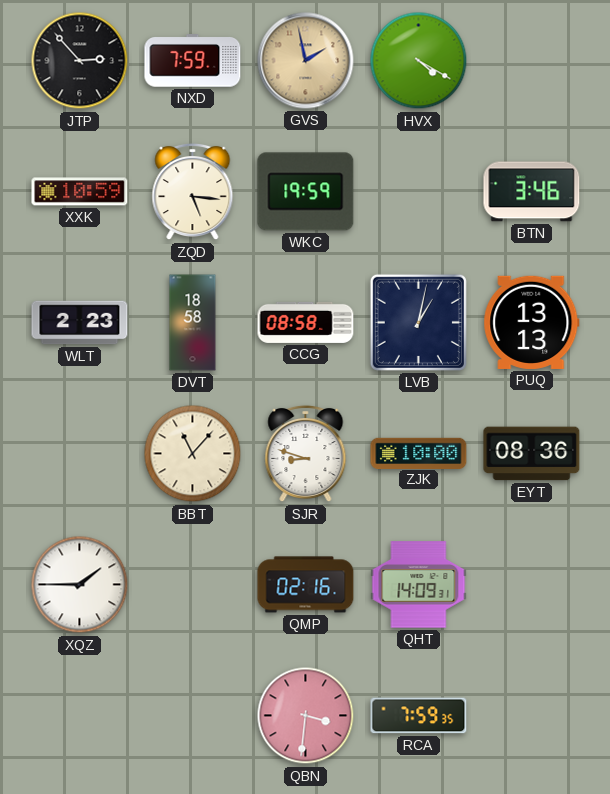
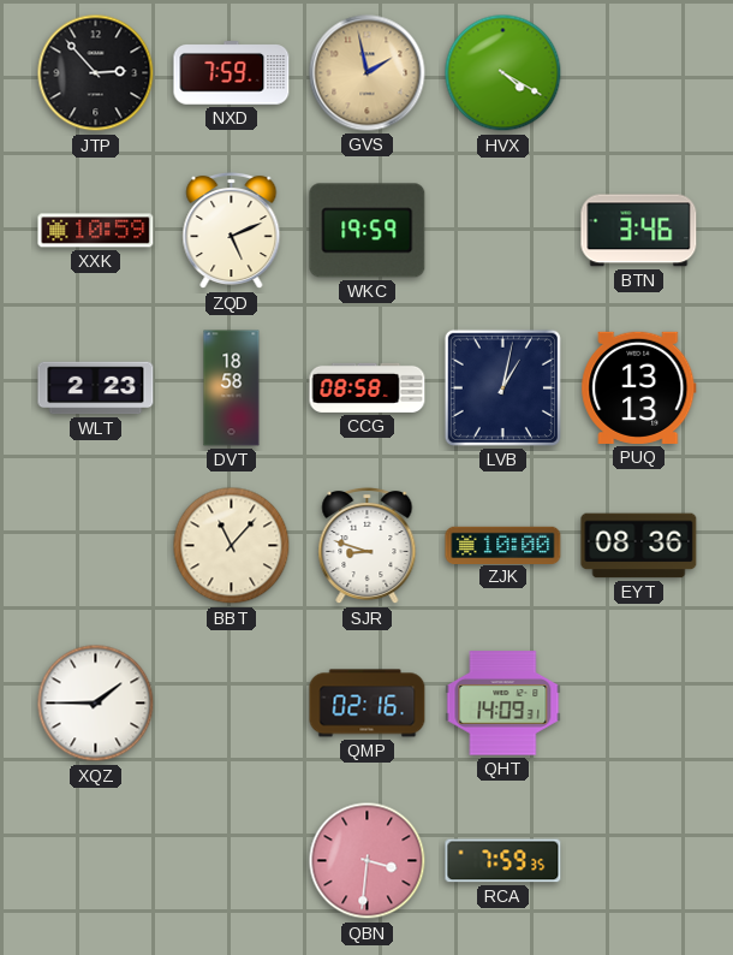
ZQD: 5:16 -> 5:11
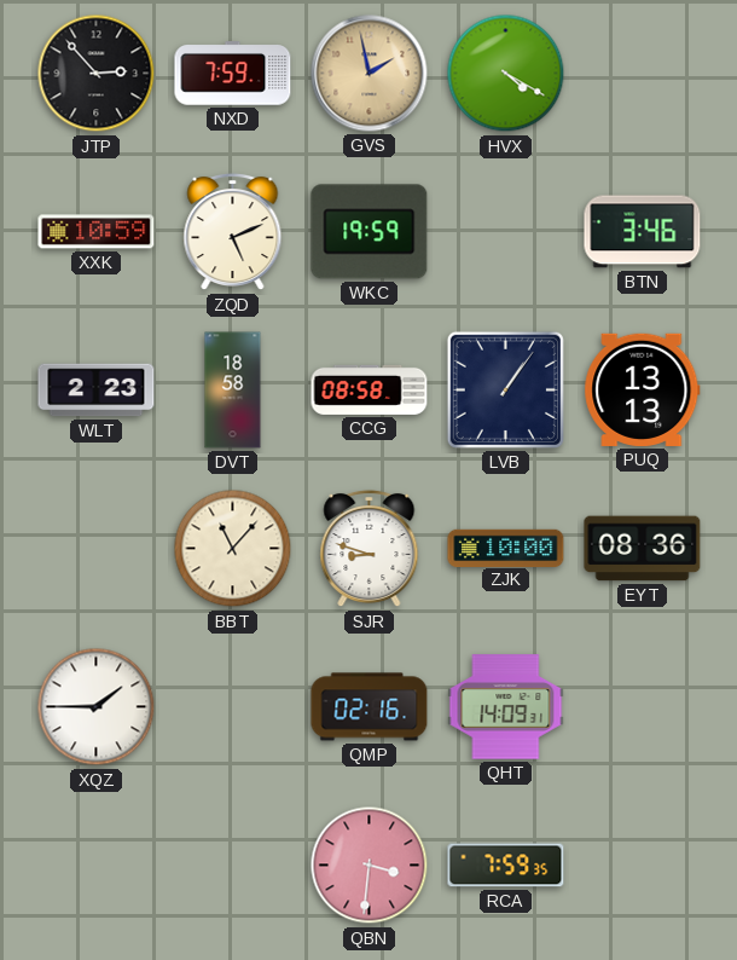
LVB: 1:02 -> 1:06
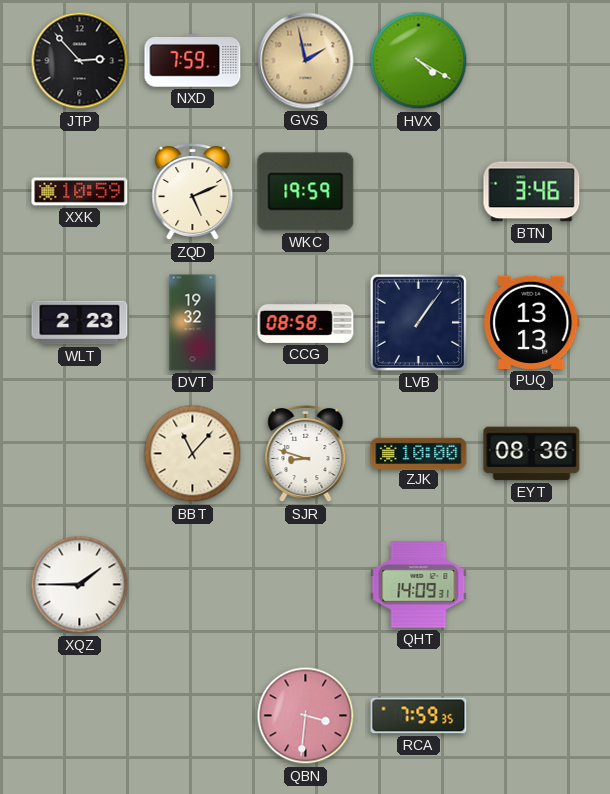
DVT: 18:58 -> 19:32
QMP: 02:16 -> none
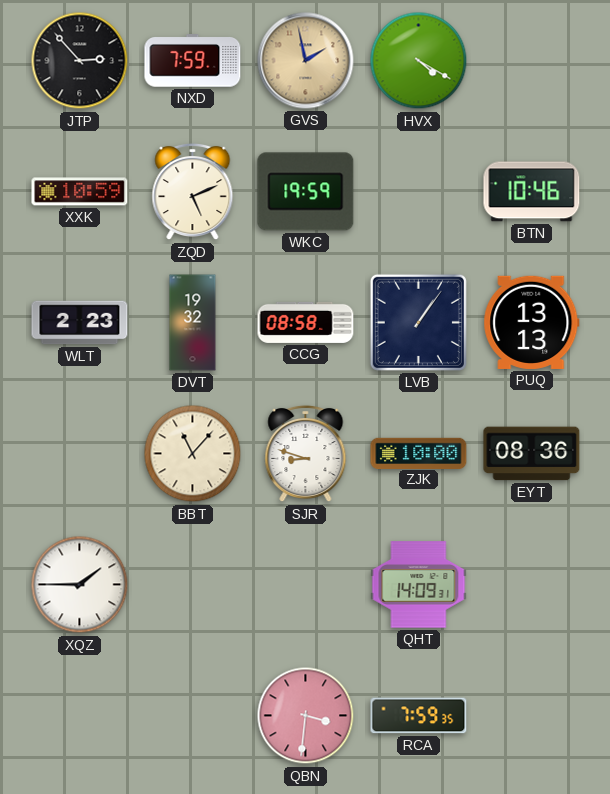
BTN: 3:46 -> 10:46
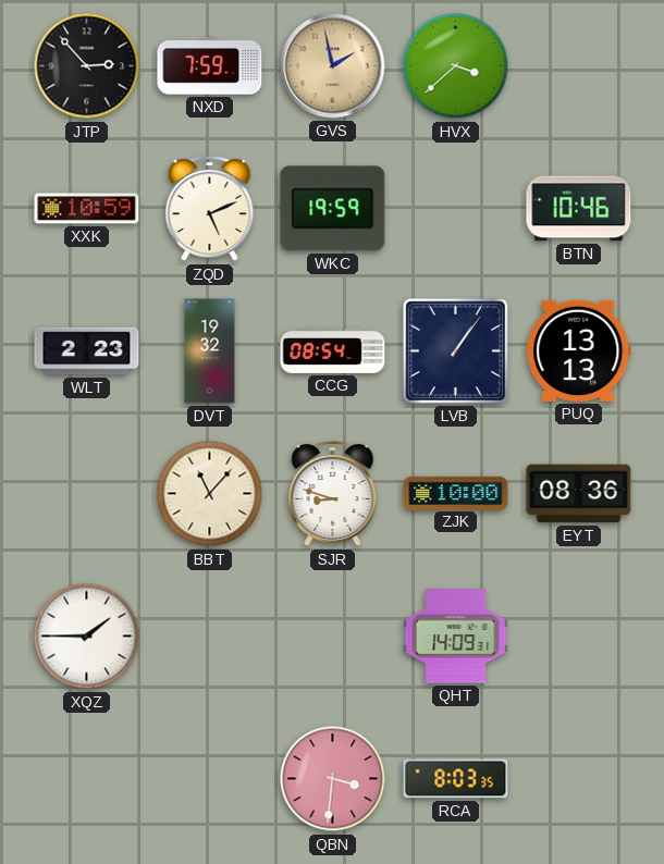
HVX: 4:20 -> 3:38
CCG: 08:58 -> 08:54
RCA: 7:59 -> 8:03
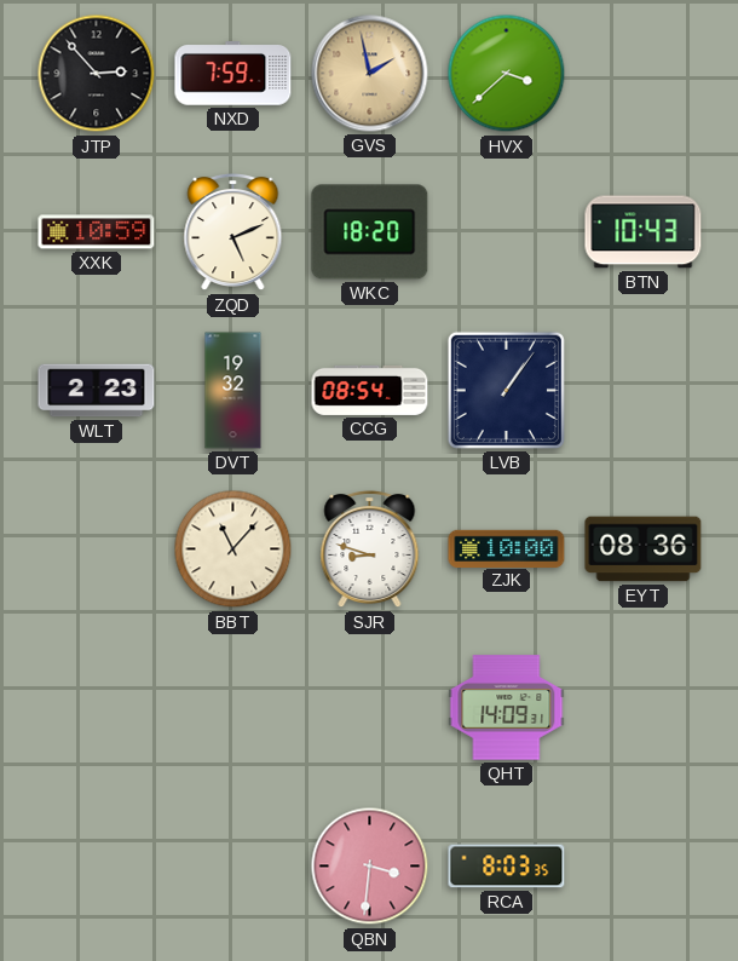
WKC: 19:59 -> 18:20
BTN: 10:46 -> 10:43
PUQ: 13:13 -> none
XQZ: 1:45 -> none
